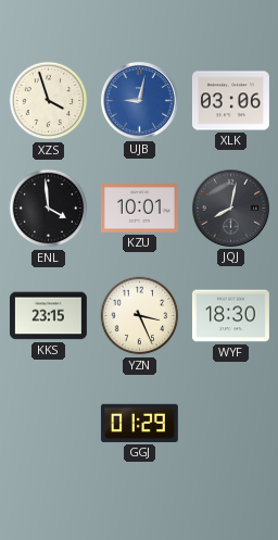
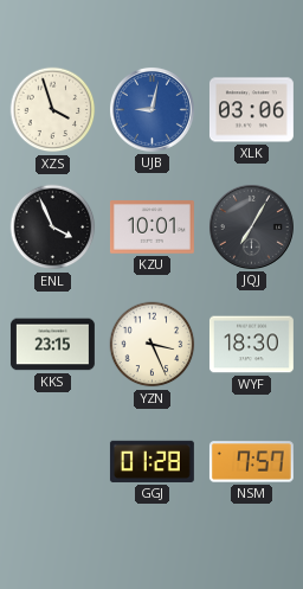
ENL: 3:59 -> 3:56
JQJ: 8:02 -> 7:05
GGJ: 01:29 -> 01:28
NSM: none -> 7:57
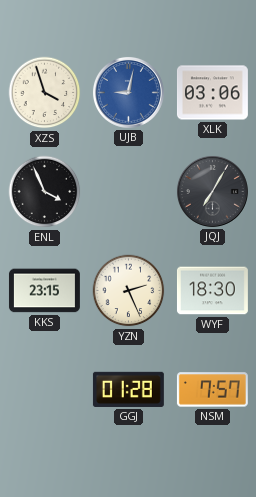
KZU: 10:01 -> none
YZN: 3:26 -> 2:26
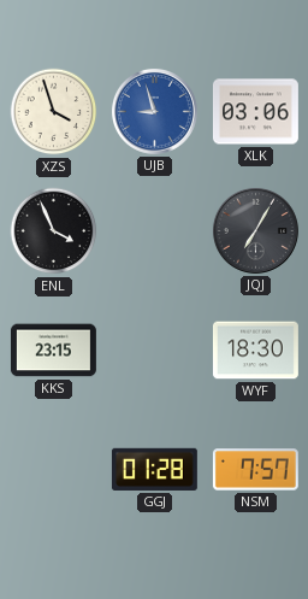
UJB: 9:02 -> 8:57
YZN: 2:26 -> none
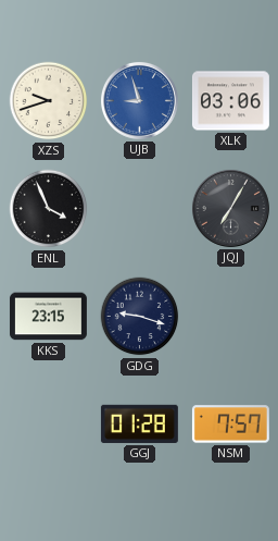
XZS: 3:57 -> 9:42
GDG: none -> 9:18
WYF: 18:30 -> none
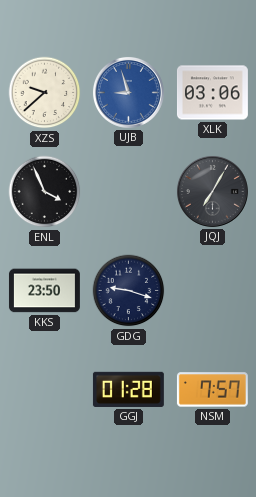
XZS: 9:42 -> 9:38
KKS: 23:15 -> 23:50
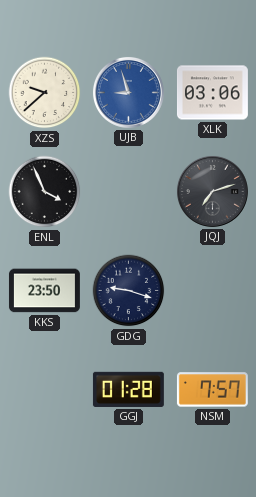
JQJ: 7:05 -> 7:12
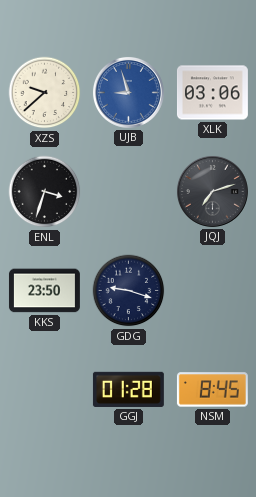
ENL: 3:56 -> 3:33
NSM: 7:57 -> 8:45
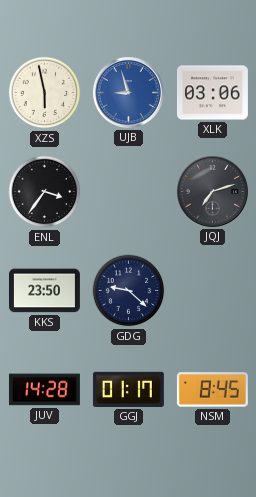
XZS: 9:38 -> 5:58
ENL: 3:33 -> 3:36
GDG: 9:18 -> 9:22
JUV: none -> 14:28
GGJ: 01:28 -> 01:17
